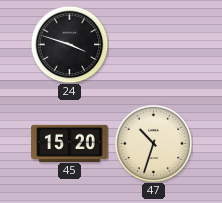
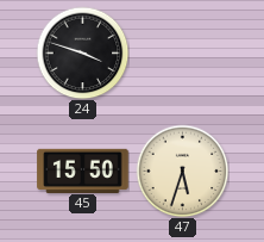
45: 15:20 -> 15:50
47: 10:33 -> 5:33
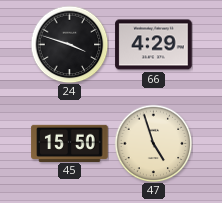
66: none -> 4:29
47: 5:33 -> 4:57
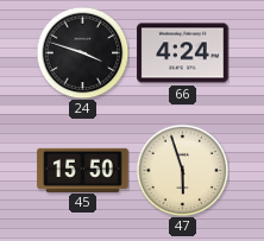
66: 4:29 -> 4:24
47: 4:57 -> 5:57
